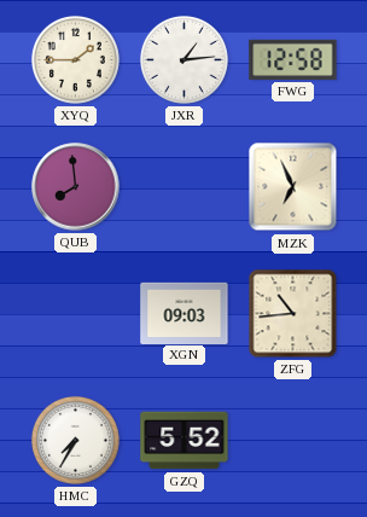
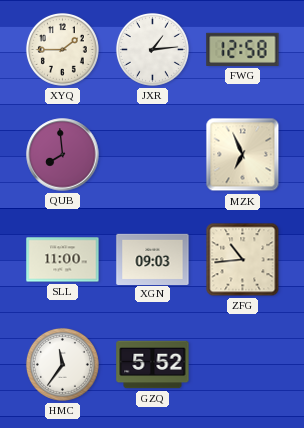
SLL: none -> 11:00
HMC: 7:35 -> 11:36
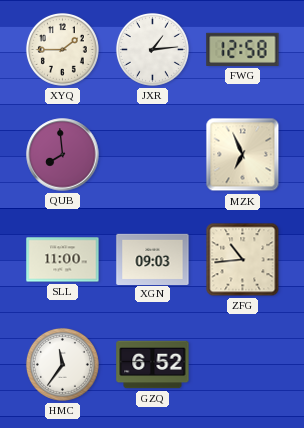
GZQ: 5:52 -> 6:52
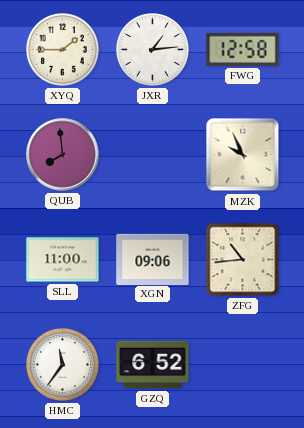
MZK: 6:56 -> 9:56
XGN: 09:03 -> 09:06
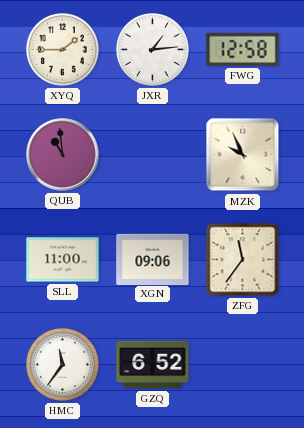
QUB: 7:59 -> 10:59
ZFG: 10:44 -> 11:36
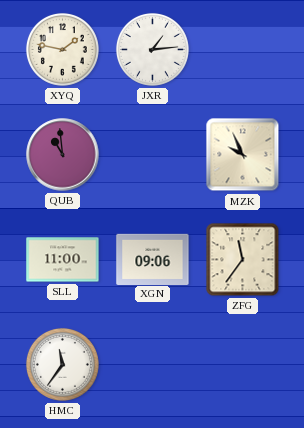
XYQ: 1:45 -> 1:47
FWG: 12:58 -> none
GZQ: 6:52 -> none
